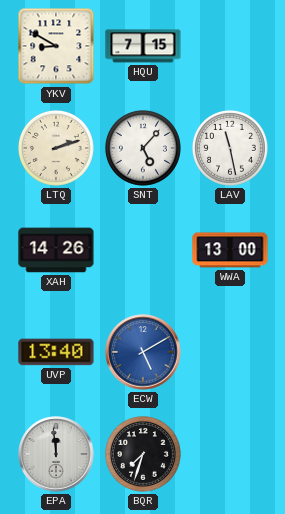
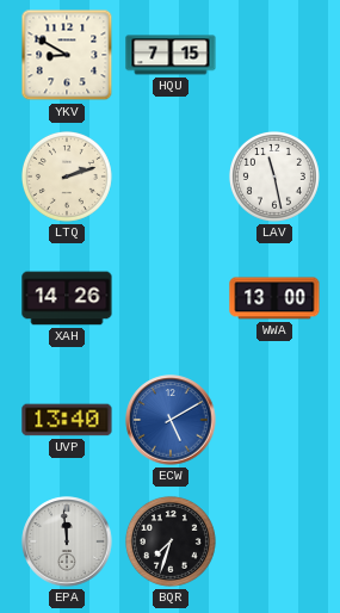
SNT: 5:07 -> none
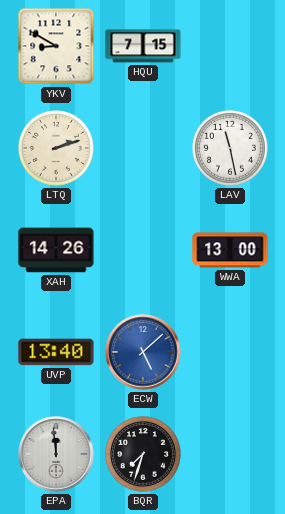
ECW: 5:10 -> 5:08
